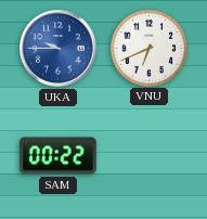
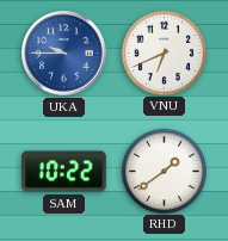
SAM: 00:22 -> 10:22
RHD: none -> 1:39
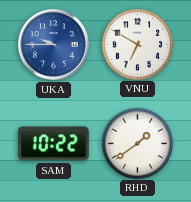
VNU: 6:41 -> 6:50
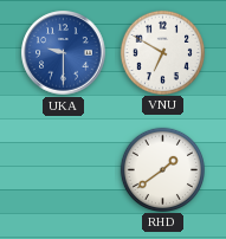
UKA: 9:45 -> 9:30
SAM: 10:22 -> none
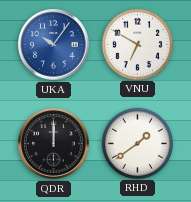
UKA: 9:30 -> 10:06
QDR: none -> 12:00
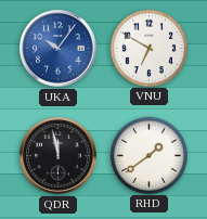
QDR: 12:00 -> 11:58
